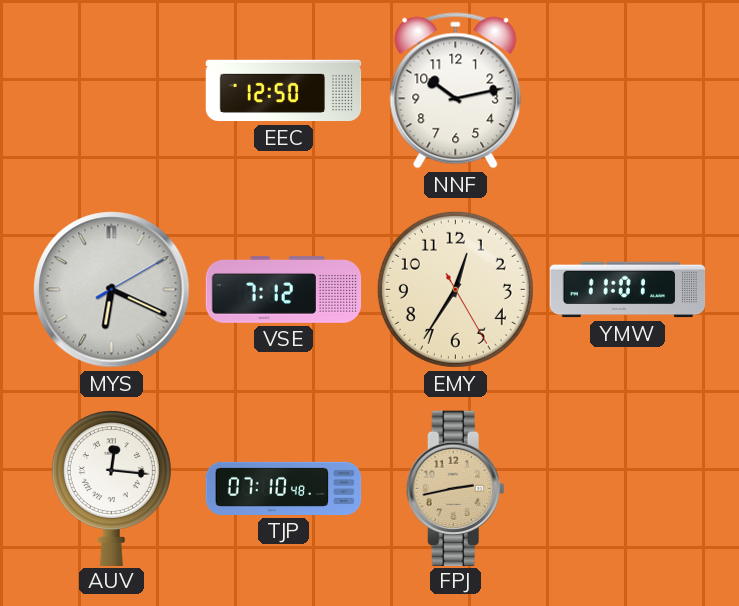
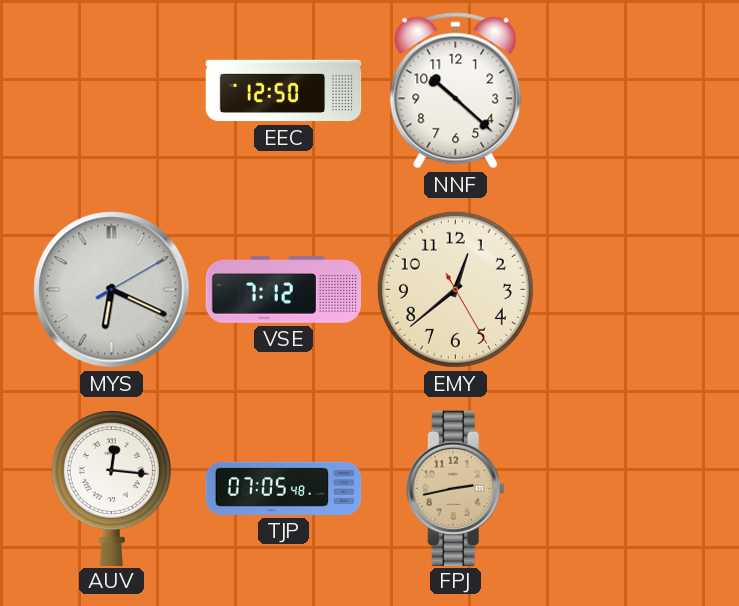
NNF: 10:13 -> 10:22
EMY: 12:35 -> 12:38
YMW: 11:01 -> none
TJP: 07:10 -> 07:05
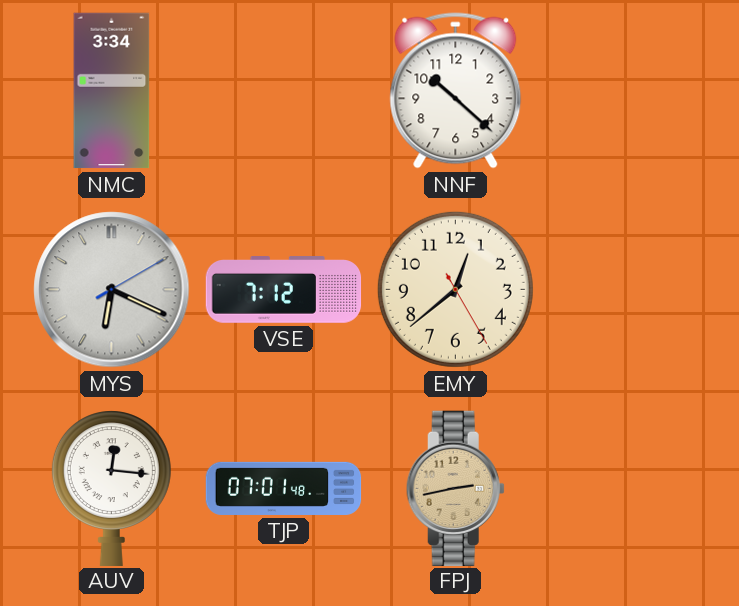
NMC: none -> 3:34
EEC: 12:50 -> none
TJP: 07:05 -> 07:01
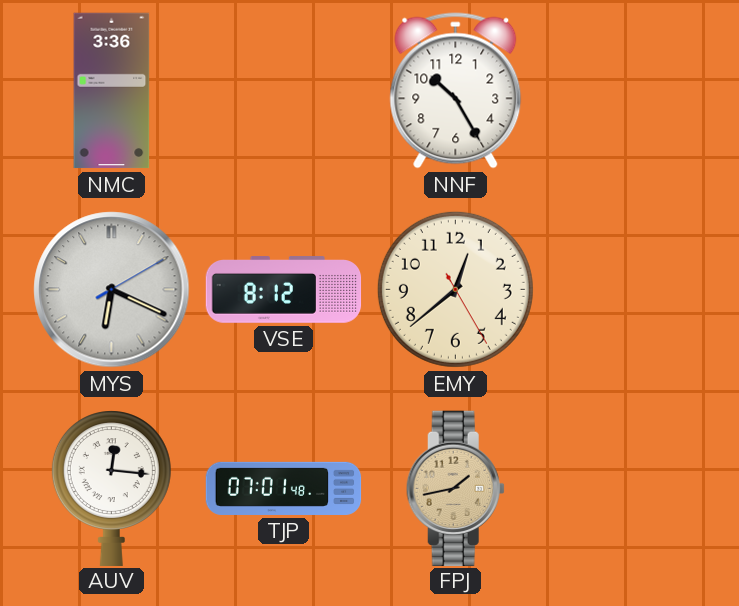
NMC: 3:34 -> 3:36
NNF: 10:22 -> 10:25
VSE: 7:12 -> 8:12
FPJ: 2:43 -> 1:43
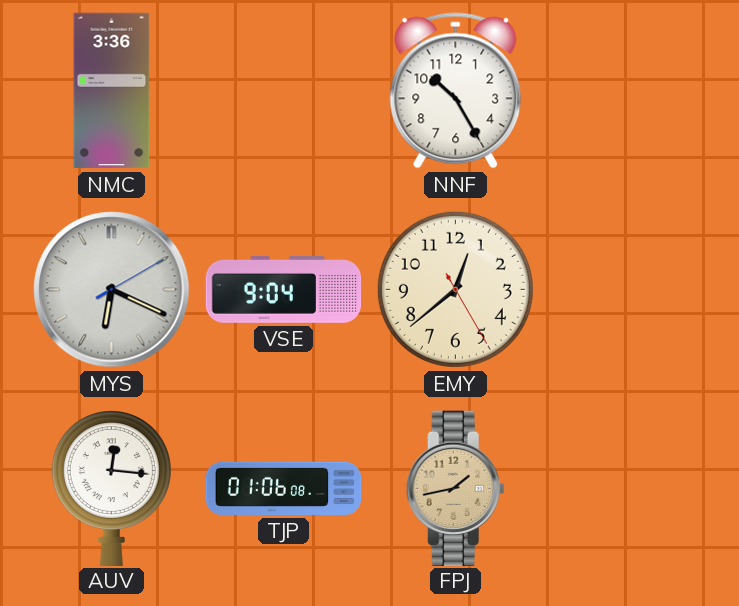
VSE: 8:12 -> 9:04
TJP: 07:01 -> 01:06
